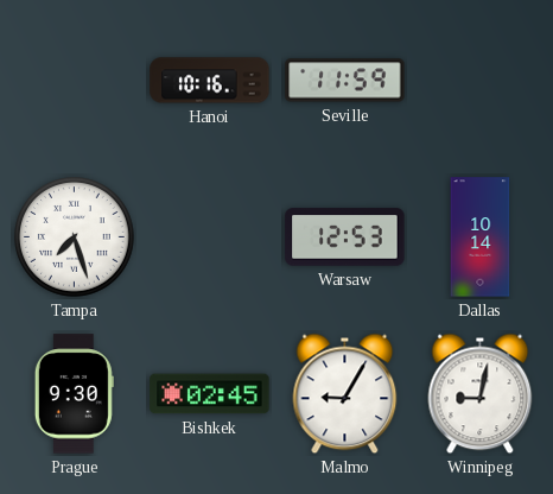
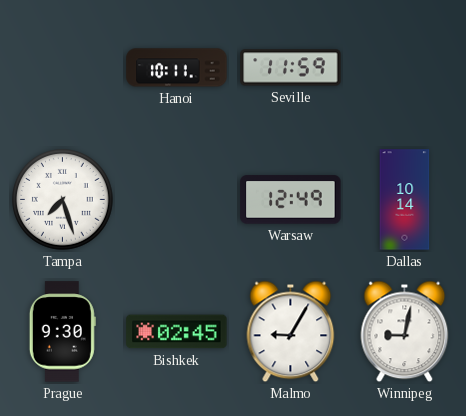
Hanoi: 10:16 -> 10:11
Warsaw: 12:53 -> 12:49
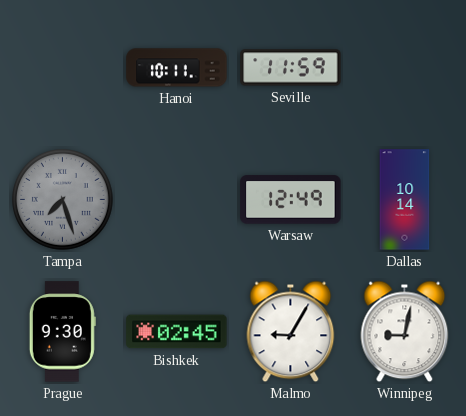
Tampa dial: white -> grey
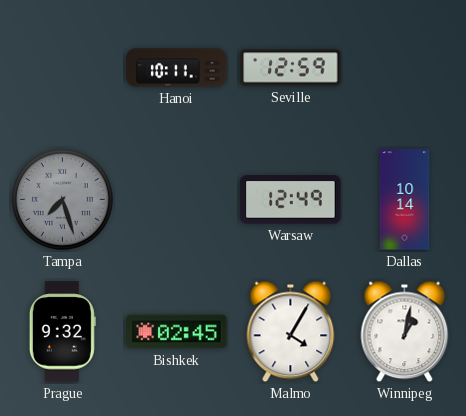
Seville: 11:59 -> 12:59
Prague: 9:30 -> 9:32
Malmo: 9:05 -> 4:05
Winnipeg: 9:02 -> 1:02
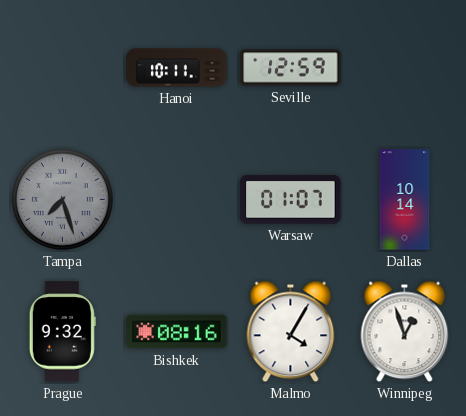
Warsaw: 12:49 -> 01:07
Bishkek: 02:45 -> 08:16
Winnipeg: 1:02 -> 12:57
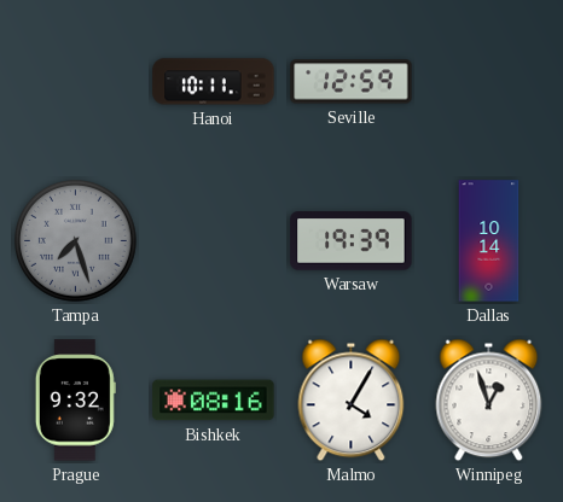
Warsaw: 01:07 -> 19:39
